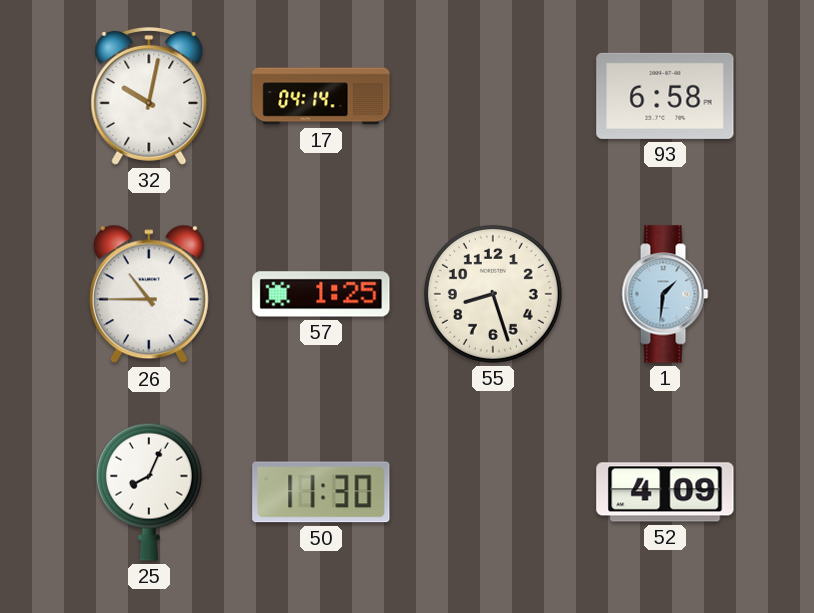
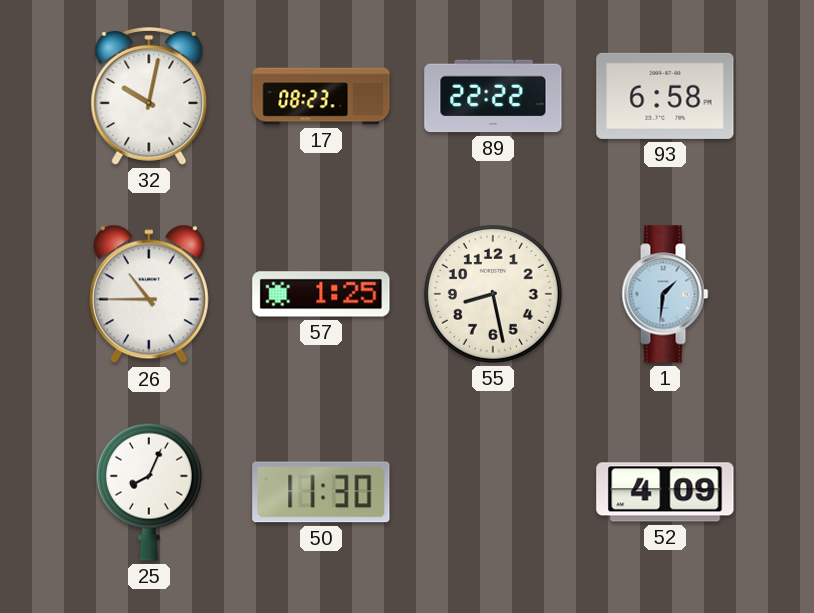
17: 04:14 -> 08:23
89: none -> 22:22
55: 8:27 -> 8:28
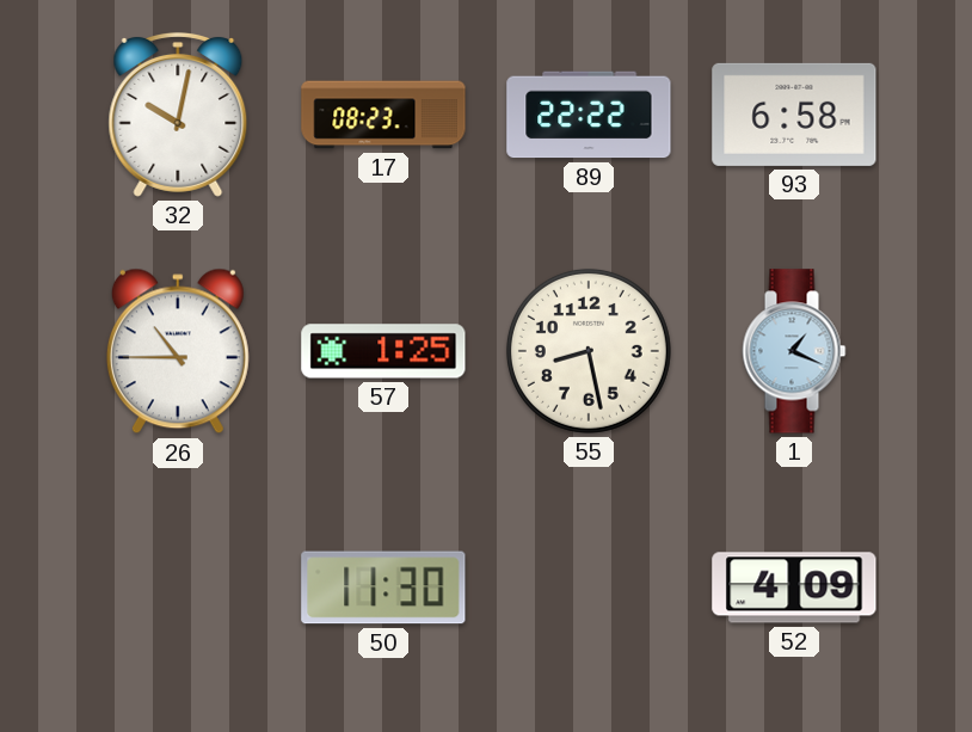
1: 1:31 -> 1:19
25: 8:04 -> none
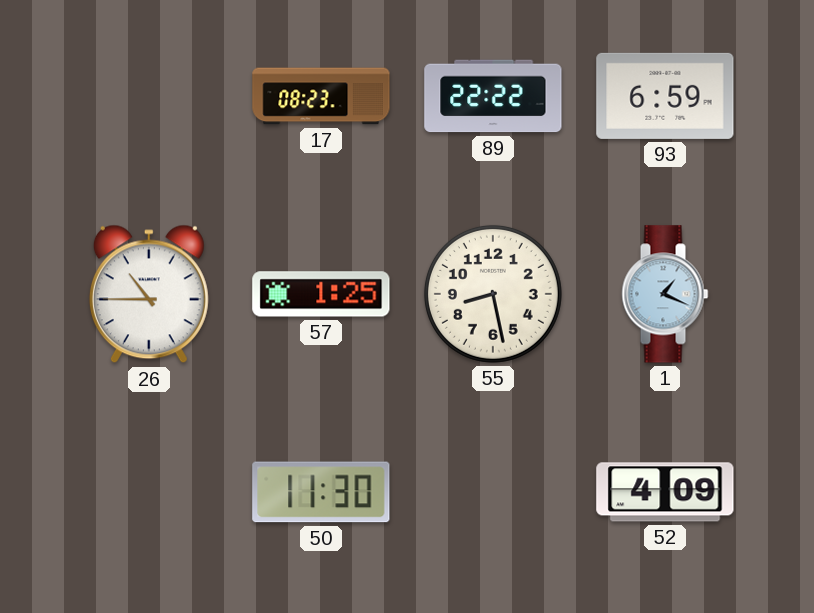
32: 10:02 -> none
93: 6:58 -> 6:59
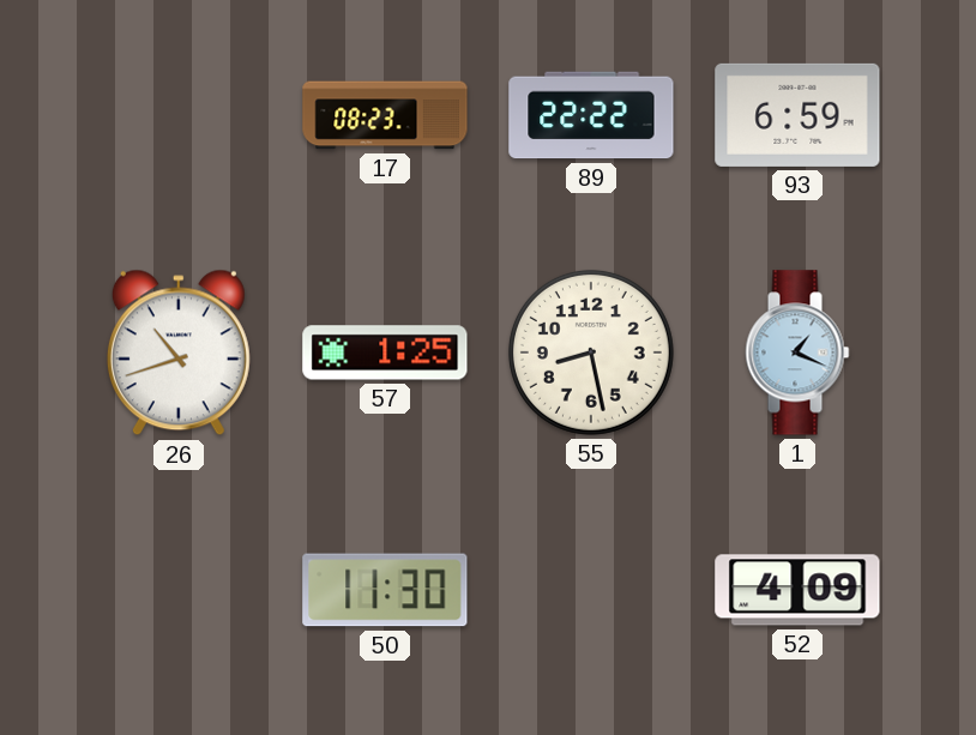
26: 10:45 -> 10:42
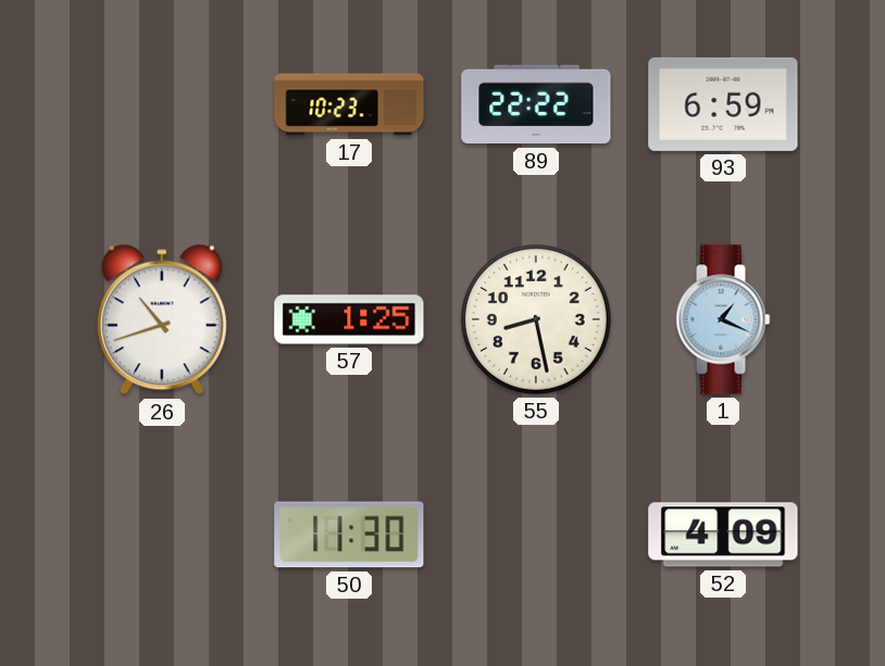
17: 08:23 -> 10:23
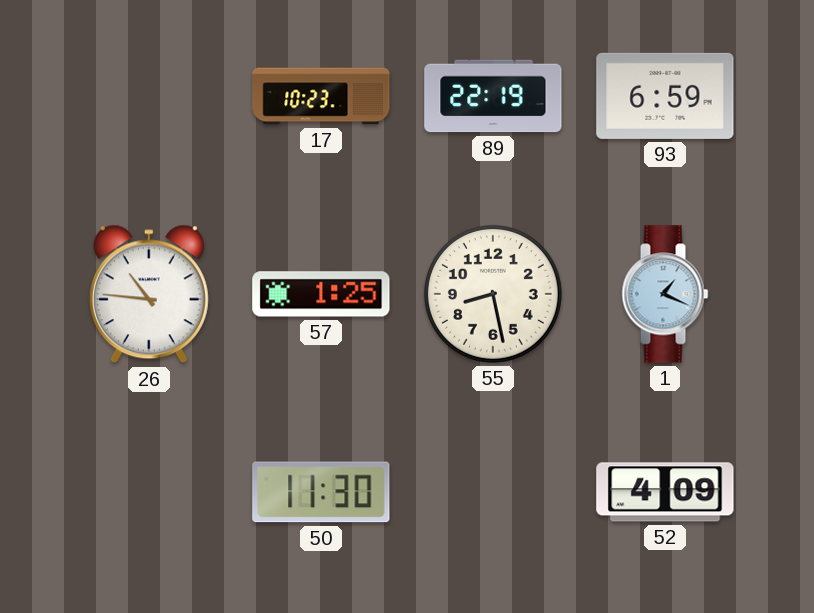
89: 22:22 -> 22:19
26: 10:42 -> 10:46
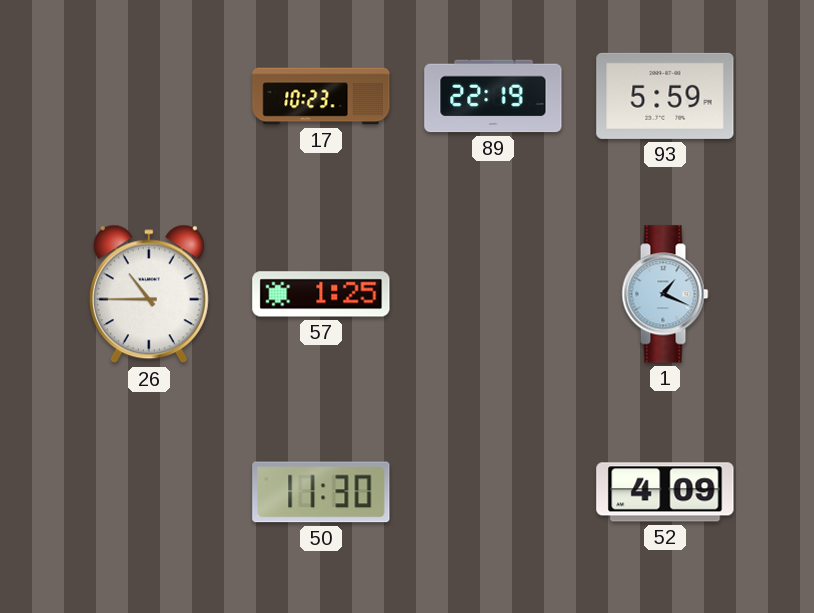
93: 6:59 -> 5:59
26: 10:46 -> 10:45
55: 8:28 -> none
